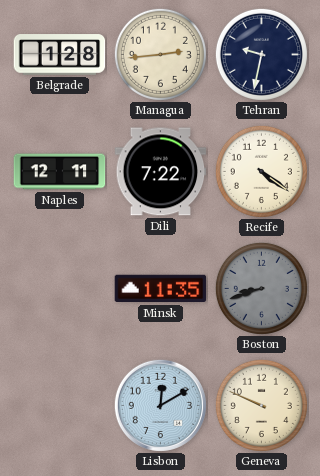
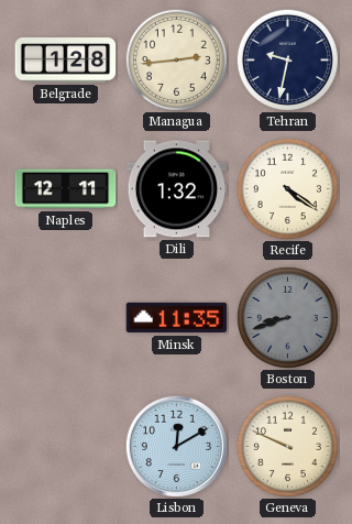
Dili: 7:22 -> 1:32
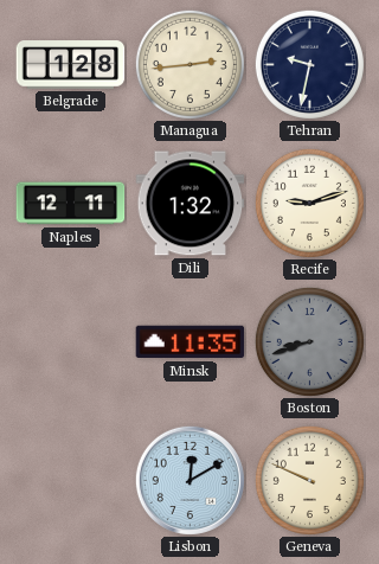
Recife: 4:21 -> 9:12
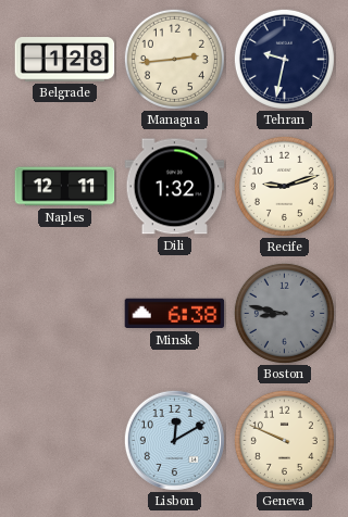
Minsk: 11:35 -> 6:38
Boston: 8:42 -> 8:47
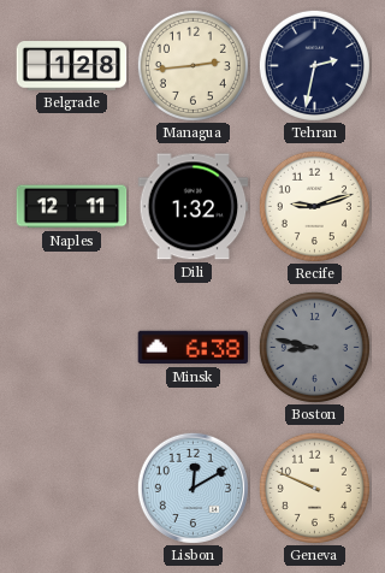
Tehran: 9:32 -> 2:32
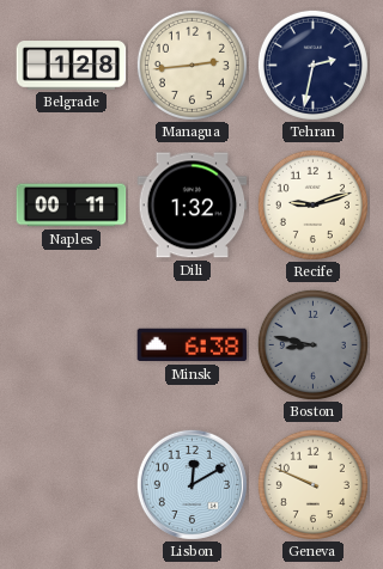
Naples: 12:11 -> 00:11
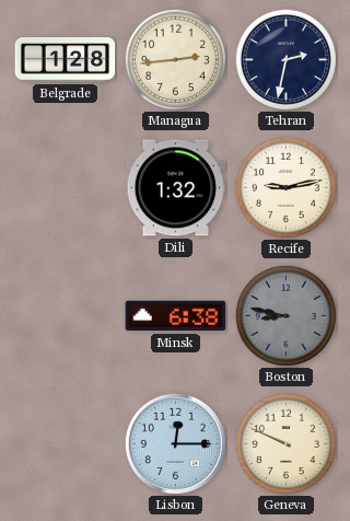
Naples: 00:11 -> none
Recife: 9:12 -> 9:13
Lisbon: 12:10 -> 12:15
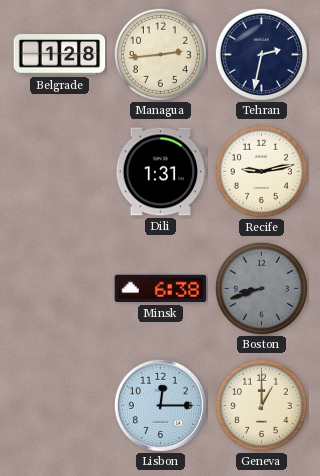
Dili: 1:32 -> 1:31
Boston: 8:47 -> 8:42
Geneva: 9:49 -> 1:00
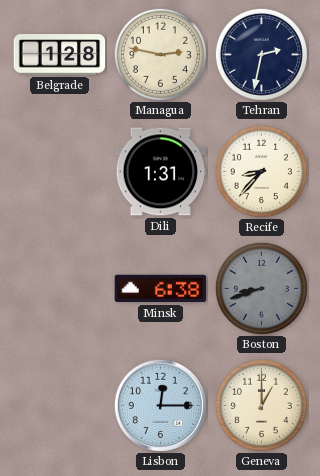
Managua: 2:44 -> 2:47
Recife: 9:13 -> 8:37
